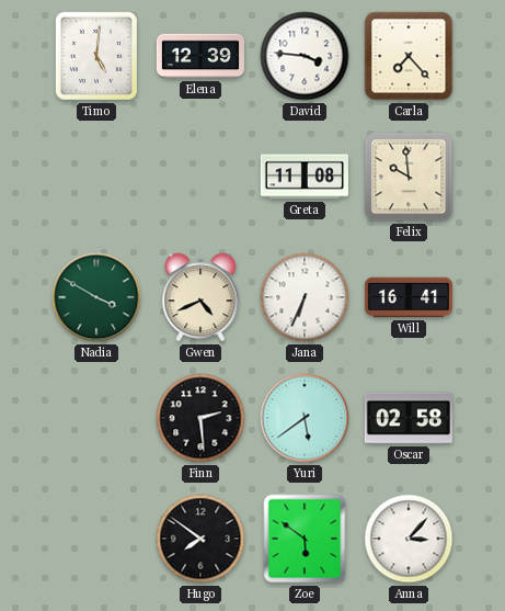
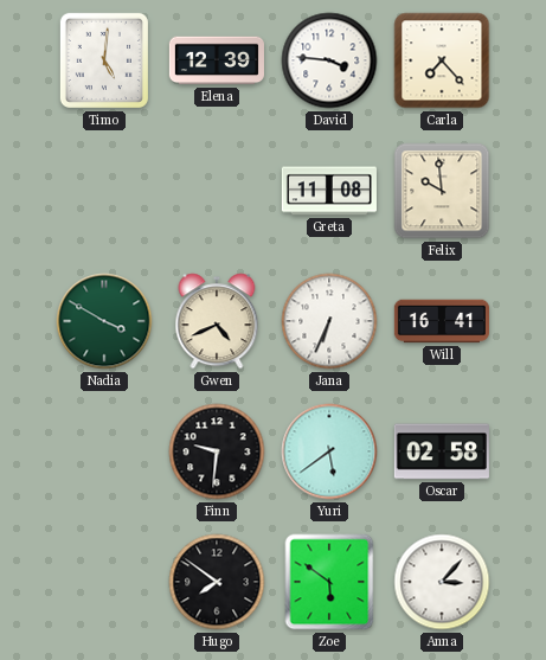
Finn: 2:29 -> 9:31
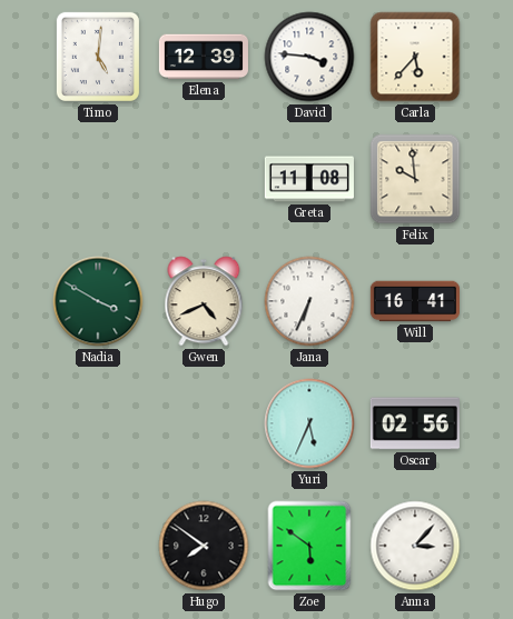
Carla: 7:23 -> 5:37
Finn: 9:31 -> none
Yuri: 5:39 -> 5:34
Oscar: 02:58 -> 02:56
